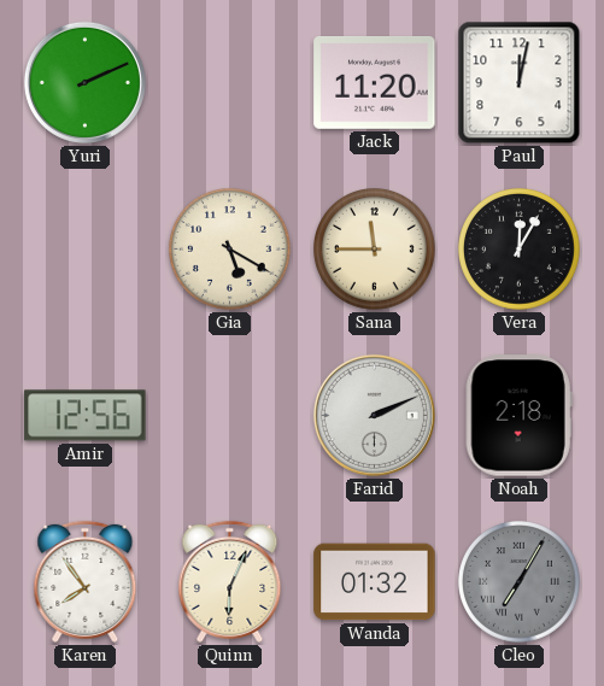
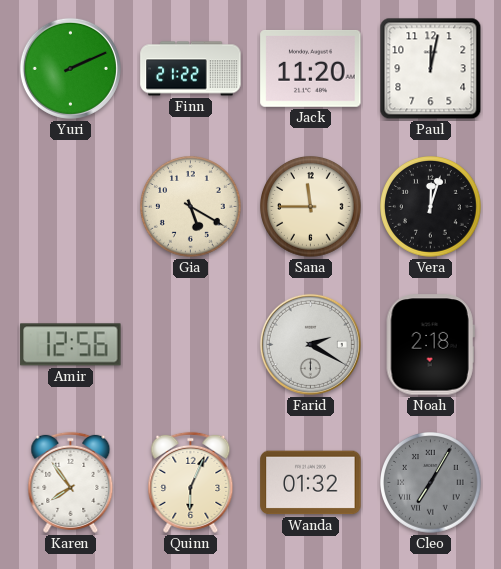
Finn: none -> 21:22
Vera: 12:05 -> 12:03
Farid: 2:11 -> 2:20
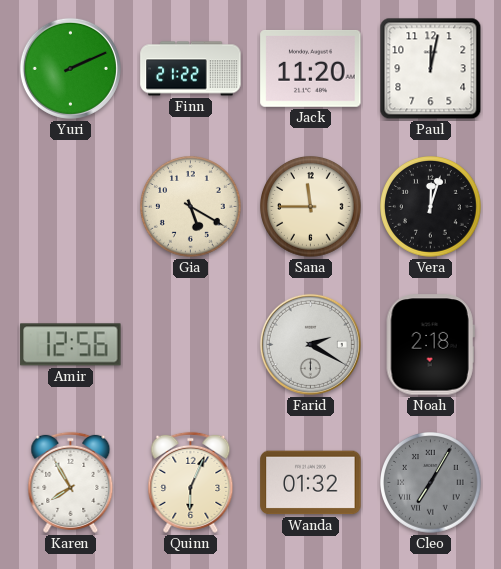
Karen: 7:54 -> 7:55
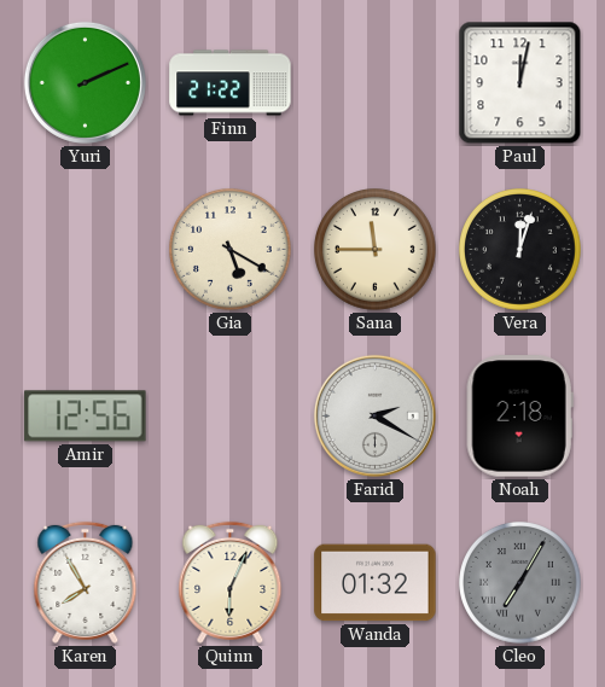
Jack: 11:20 -> none
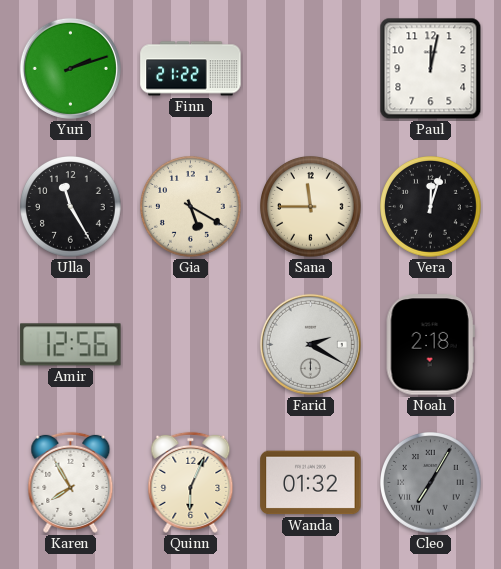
Yuri: 2:11 -> 2:12
Ulla: none -> 11:25
